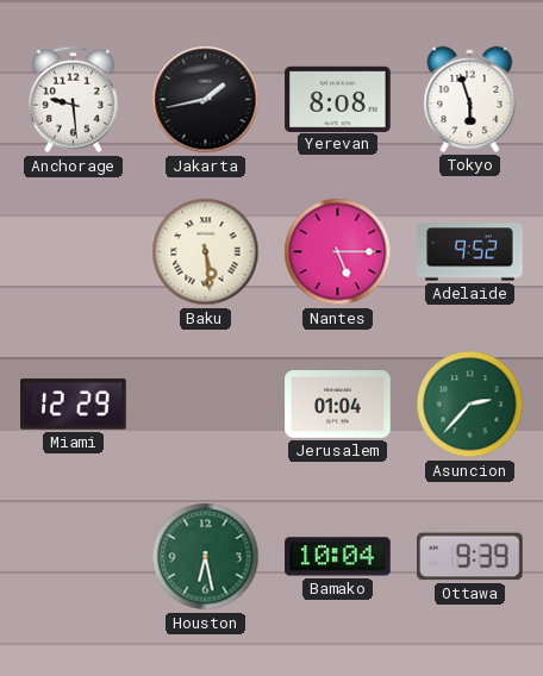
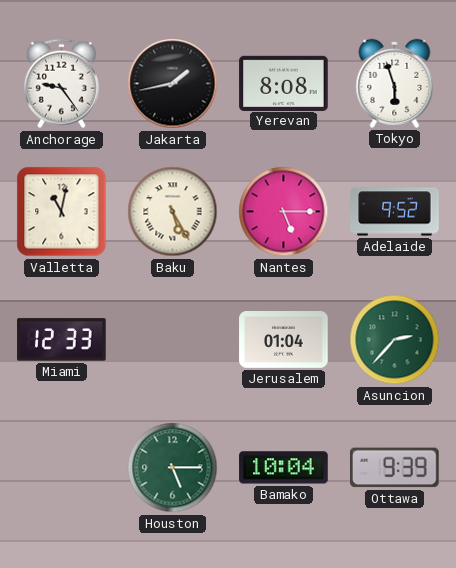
Anchorage: 9:29 -> 9:24
Valletta: none -> 11:02
Baku: 5:29 -> 5:25
Miami: 12:29 -> 12:33
Houston: 6:28 -> 5:15
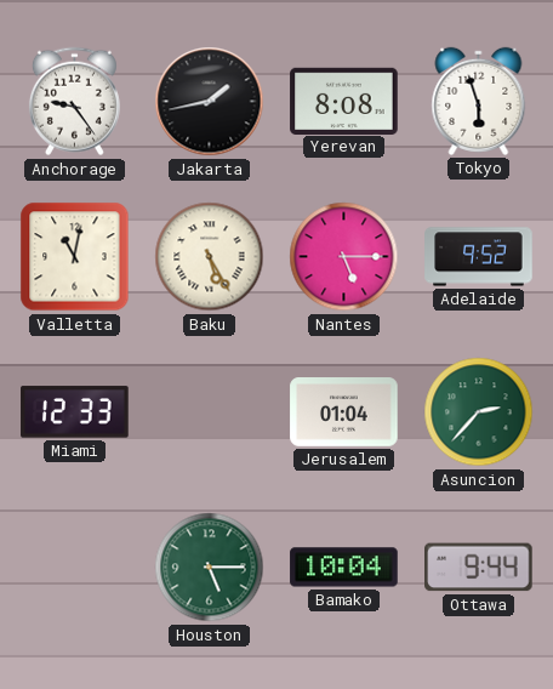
Ottawa: 9:39 -> 9:44
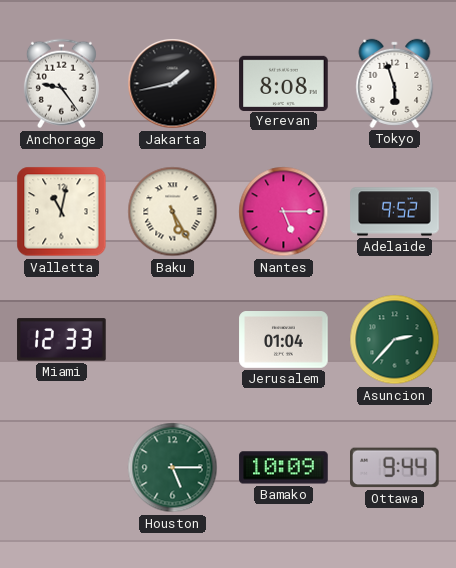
Bamako: 10:04 -> 10:09
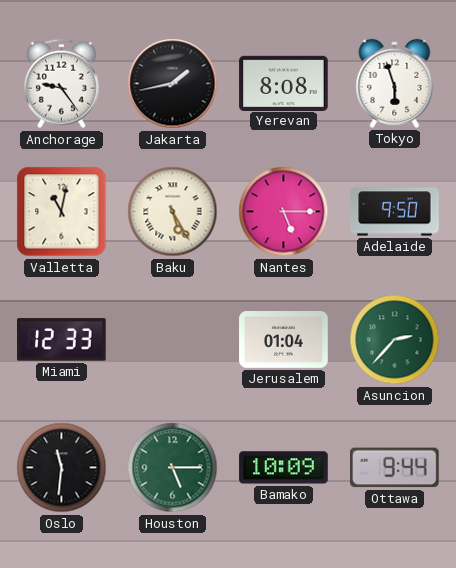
Adelaide: 9:52 -> 9:50
Oslo: none -> 11:31
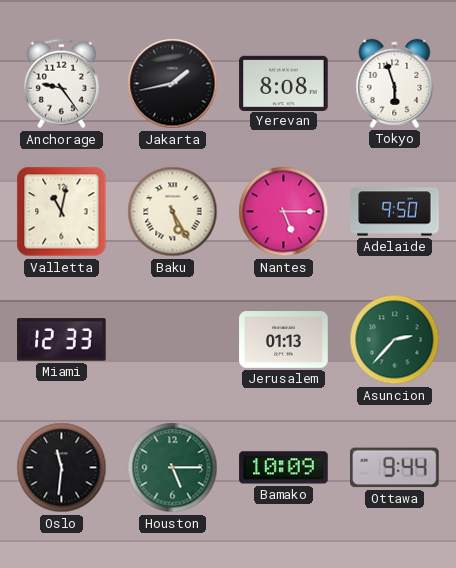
Jerusalem: 01:04 -> 01:13
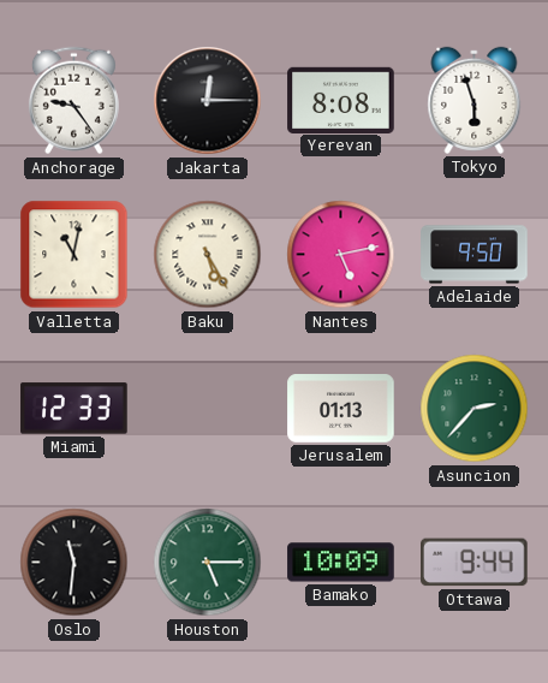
Jakarta: 1:43 -> 12:15
Nantes: 5:15 -> 5:13
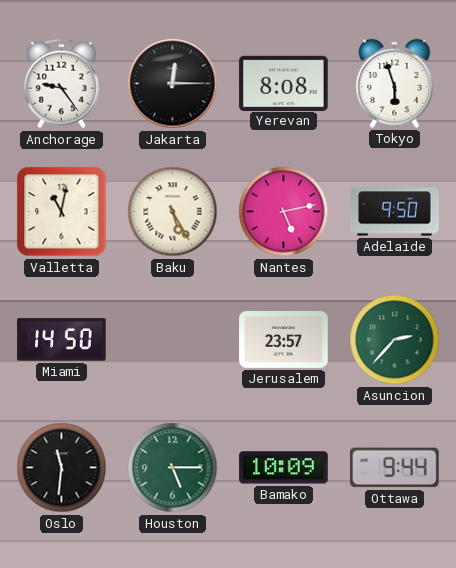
Miami: 12:33 -> 14:50
Jerusalem: 01:13 -> 23:57
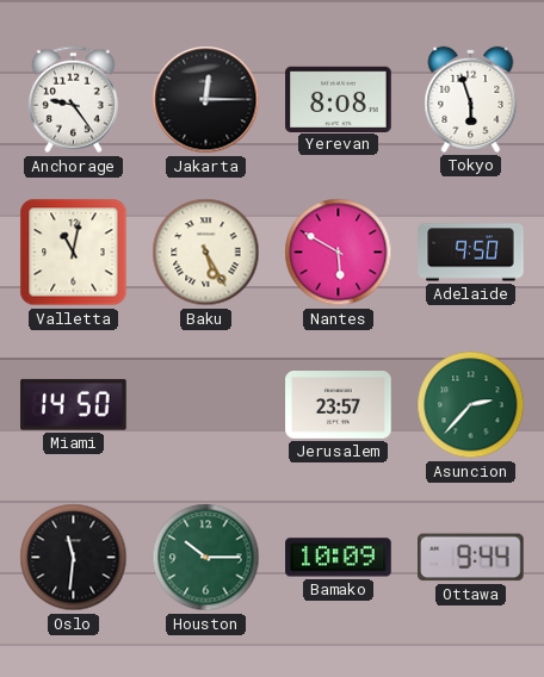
Nantes: 5:13 -> 5:50
Houston: 5:15 -> 10:15
